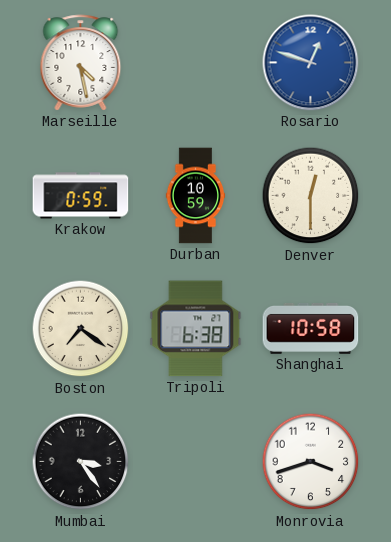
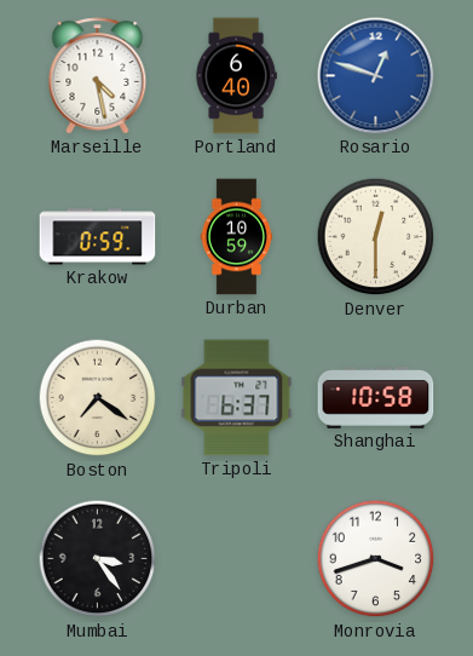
Portland: none -> 6:40
Tripoli: 6:38 -> 6:37
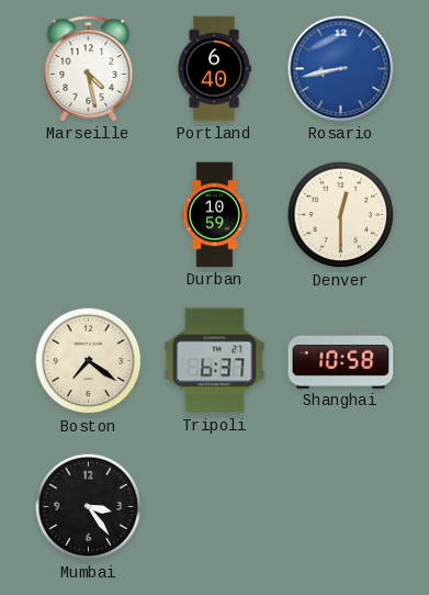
Rosario: 12:48 -> 8:43
Krakow: 0:59 -> none
Monrovia: 3:42 -> none
